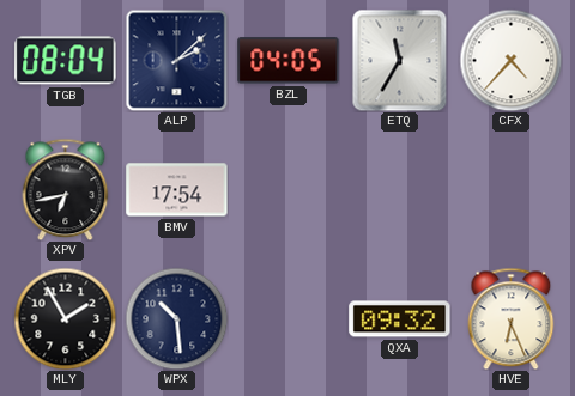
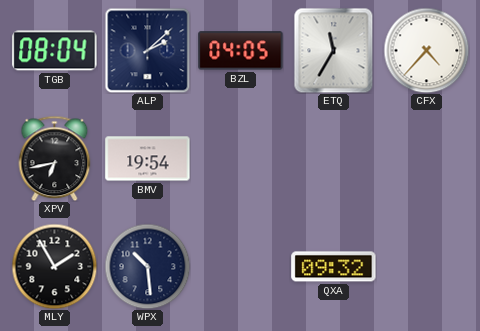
BMV: 17:54 -> 19:54
HVE: 6:26 -> none
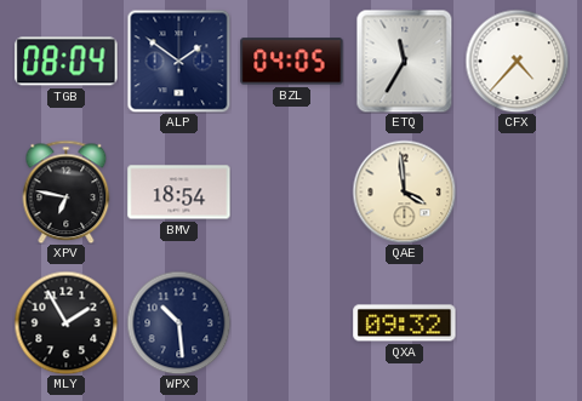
ALP: 2:08 -> 1:51
XPV: 6:43 -> 6:47
BMV: 19:54 -> 18:54
QAE: none -> 3:59
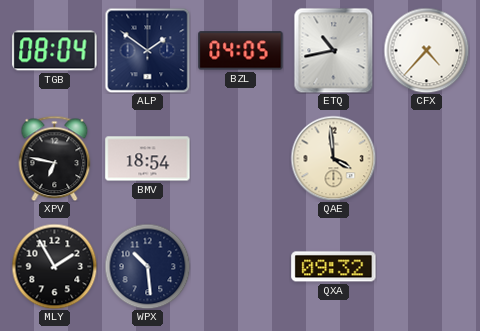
ETQ: 11:35 -> 10:43
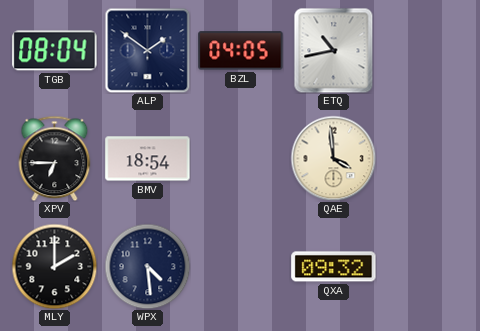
CFX: 4:37 -> none
XPV: 6:47 -> 6:45
MLY: 1:55 -> 2:00
WPX: 10:29 -> 4:29
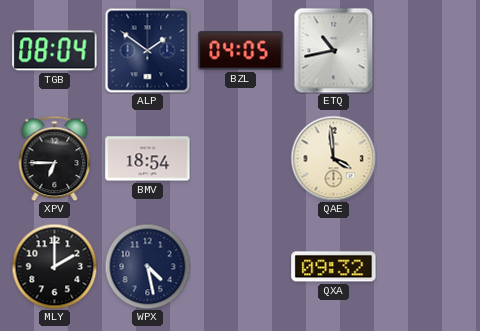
WPX: 4:29 -> 4:28
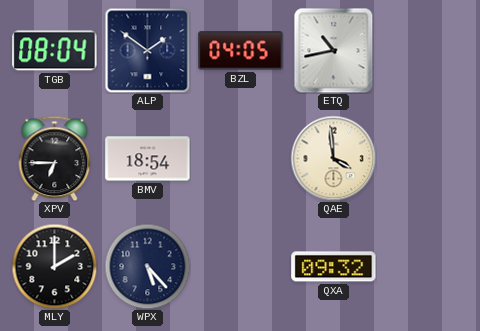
WPX: 4:28 -> 5:23
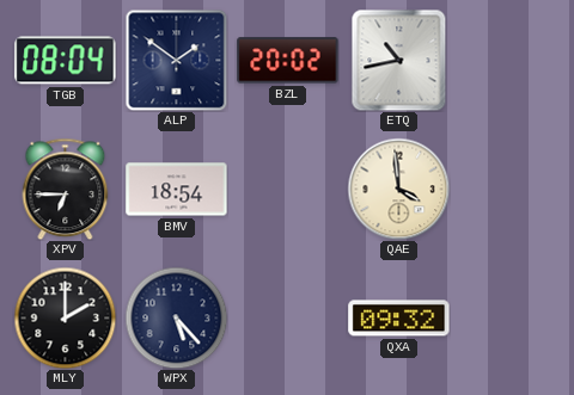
BZL: 04:05 -> 20:02
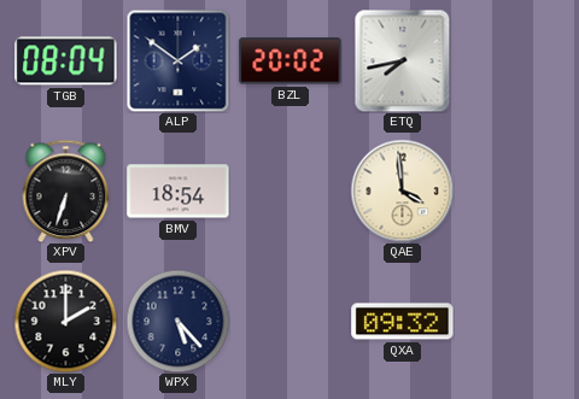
ETQ: 10:43 -> 7:43
XPV: 6:45 -> 6:33
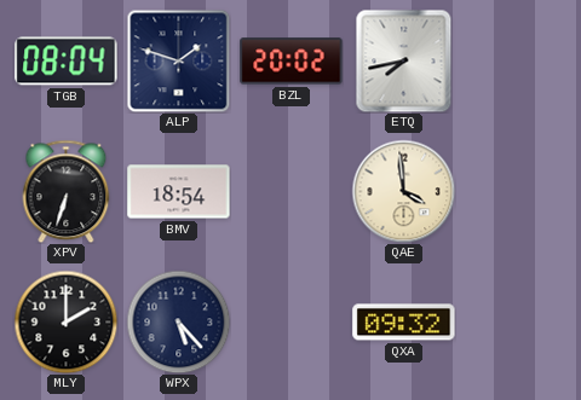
ALP: 1:51 -> 1:48
